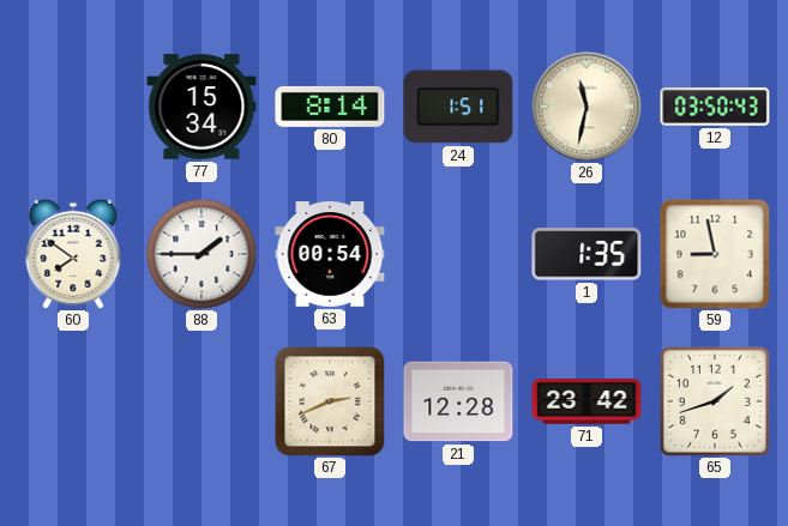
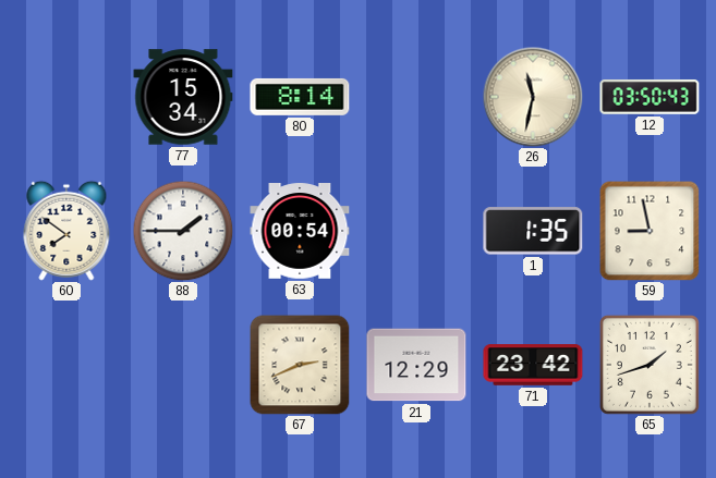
24: 1:51 -> none
21: 12:28 -> 12:29
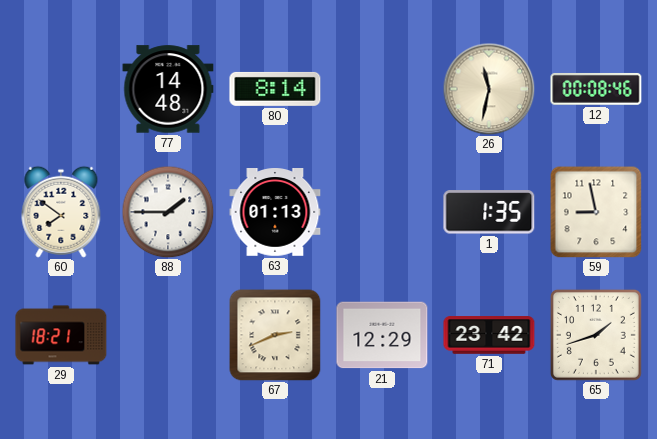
77: 15:34 -> 14:48
12: 03:50 -> 00:08
63: 00:54 -> 01:13
29: none -> 18:21
